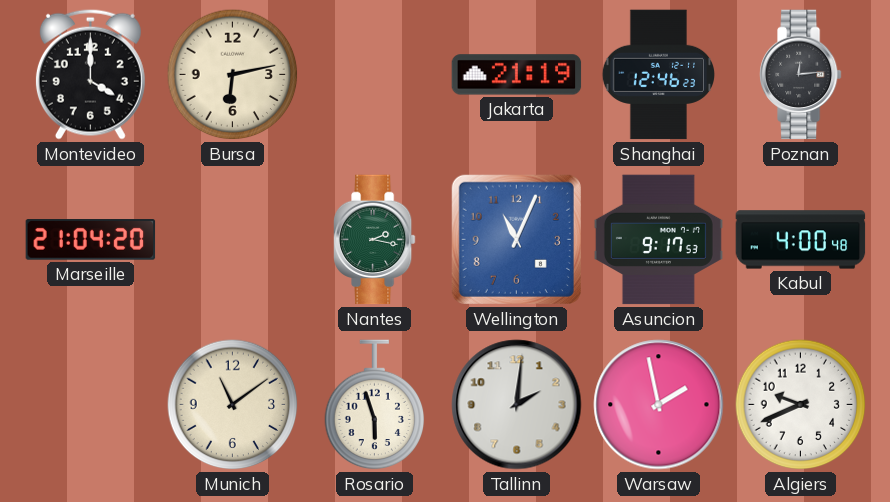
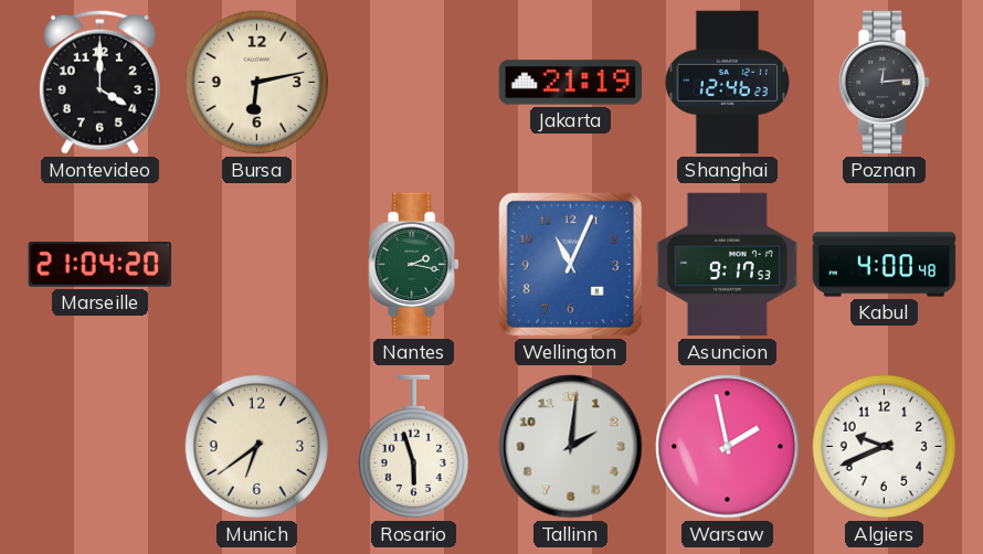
Munich: 11:09 -> 6:39
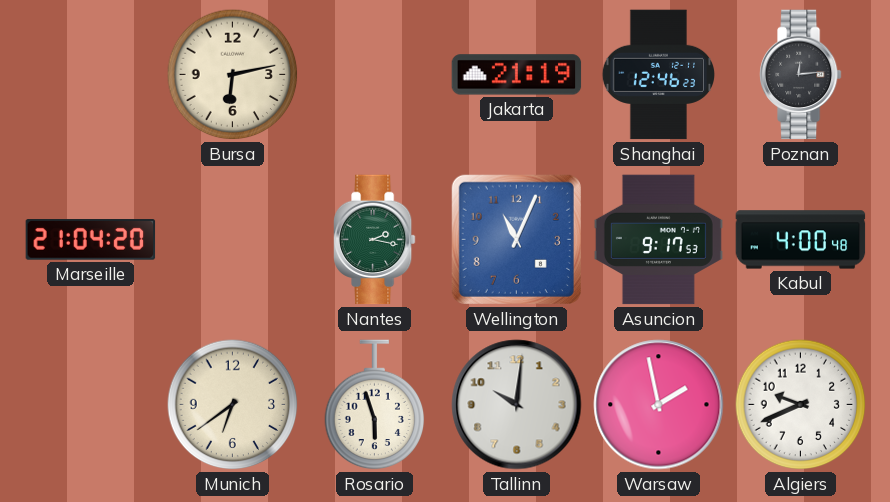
Montevideo: 4:00 -> none
Tallinn: 2:01 -> 10:01
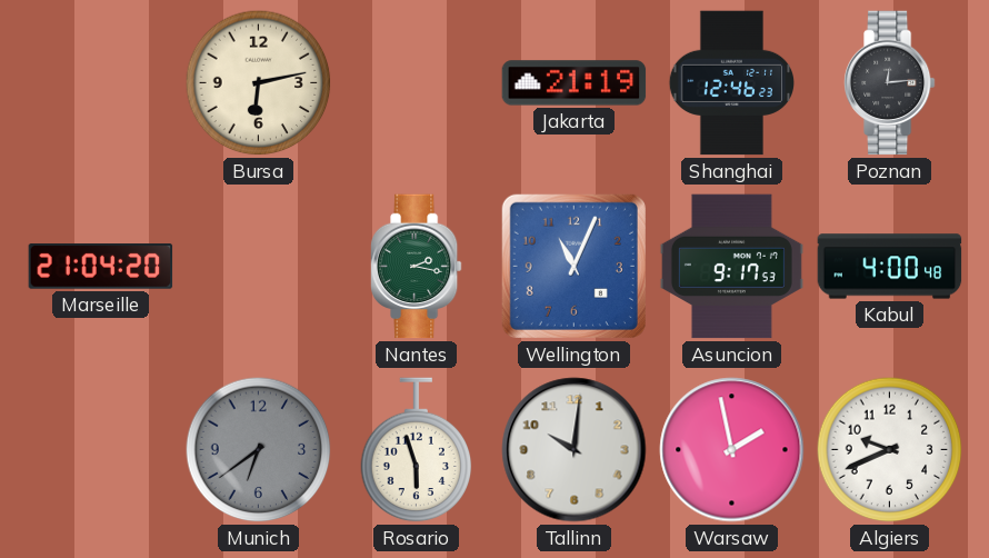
Munich dial: cream -> grey
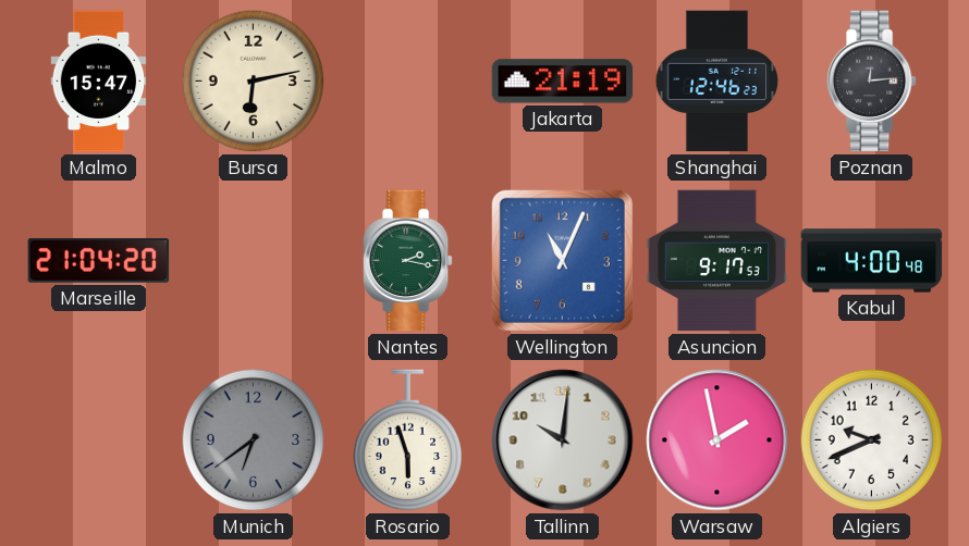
Malmo: none -> 15:47
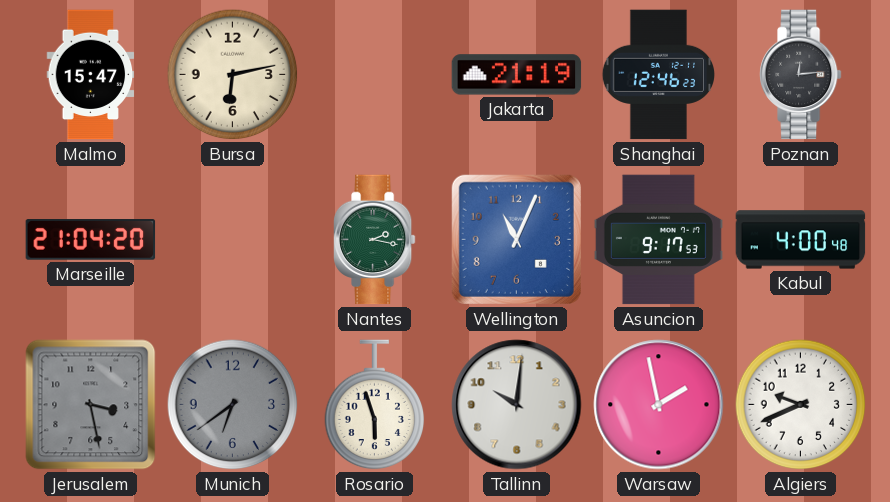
Jerusalem: none -> 3:28
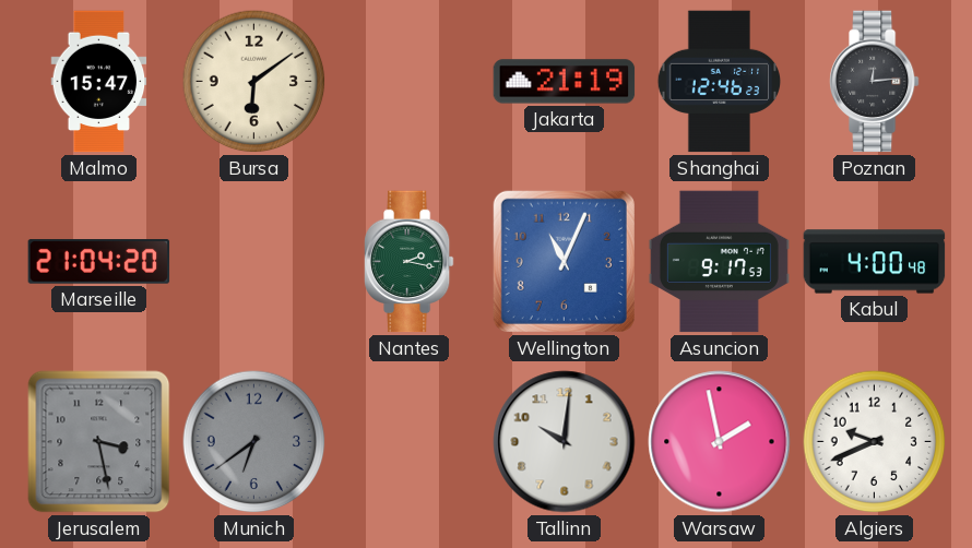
Bursa: 6:13 -> 6:09
Rosario: 5:57 -> none
